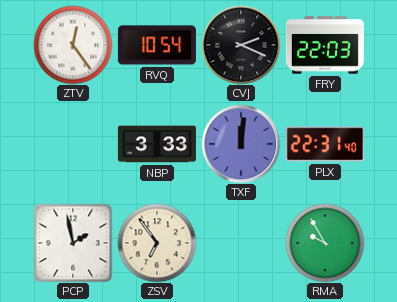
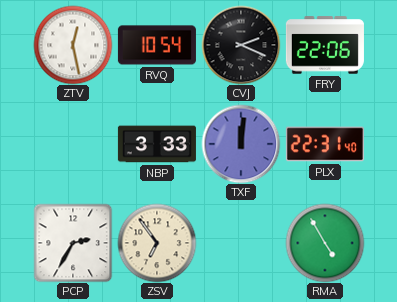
ZTV: 12:24 -> 12:28
FRY: 22:03 -> 22:06
PCP: 1:58 -> 2:35
RMA: 9:55 -> 4:55
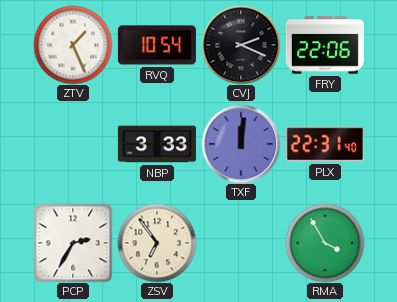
ZTV: 12:28 -> 1:26
RMA: 4:55 -> 3:55
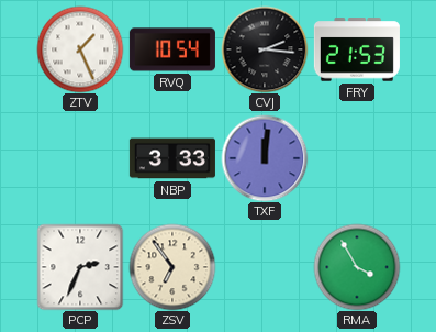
CVJ: 2:19 -> 2:16
FRY: 22:06 -> 21:53
PLX: 22:31 -> none
PCP: 2:35 -> 2:34
